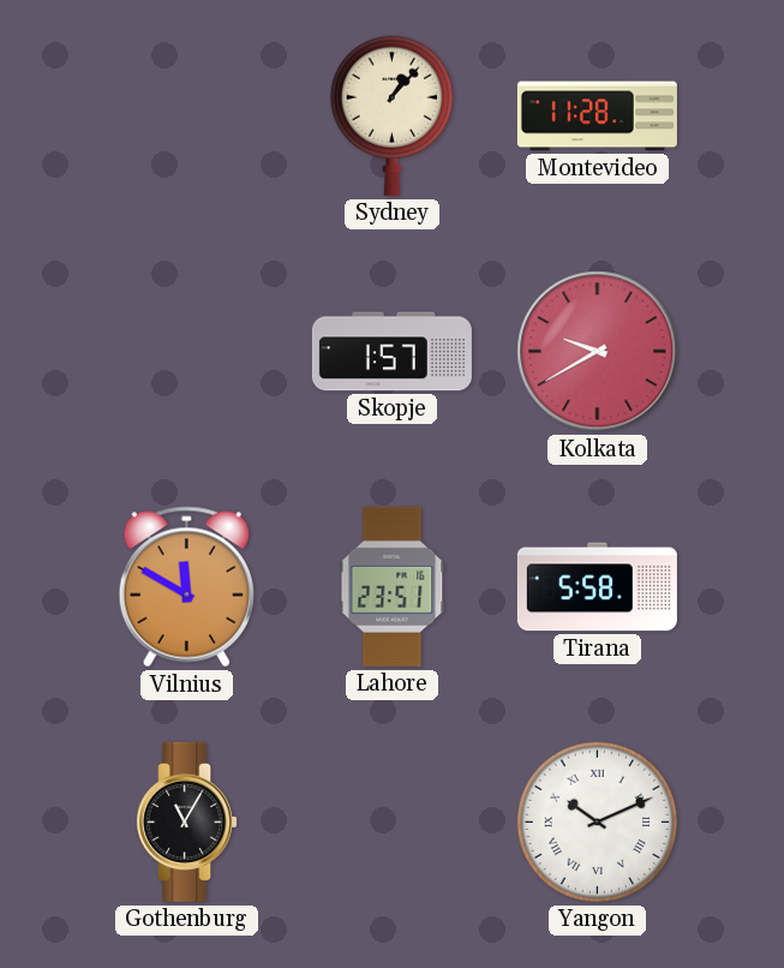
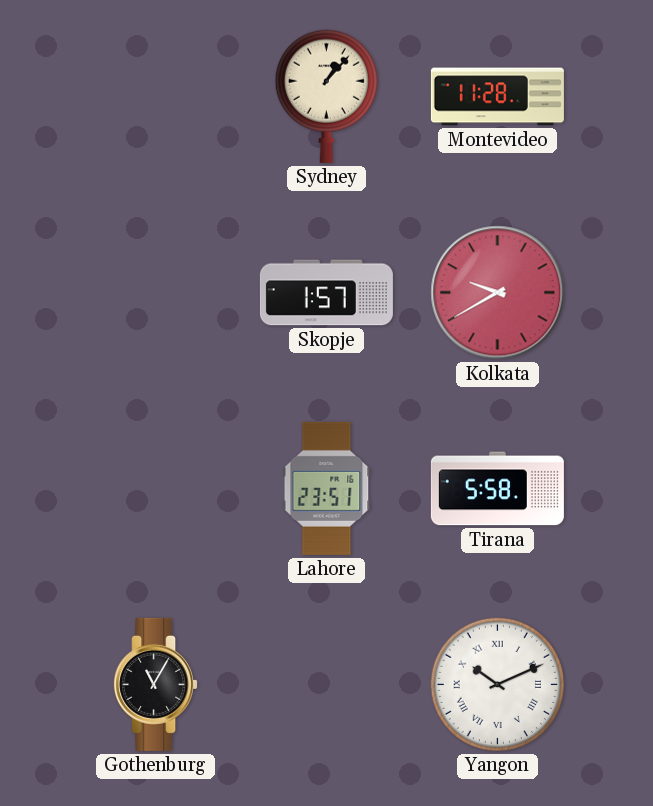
Vilnius: 11:50 -> none
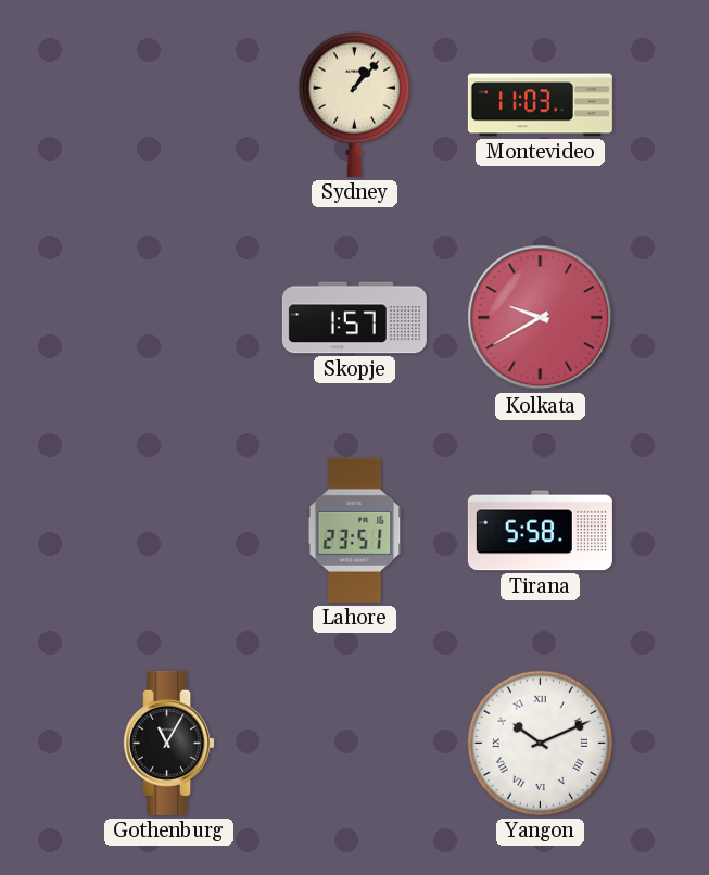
Montevideo: 11:28 -> 11:03
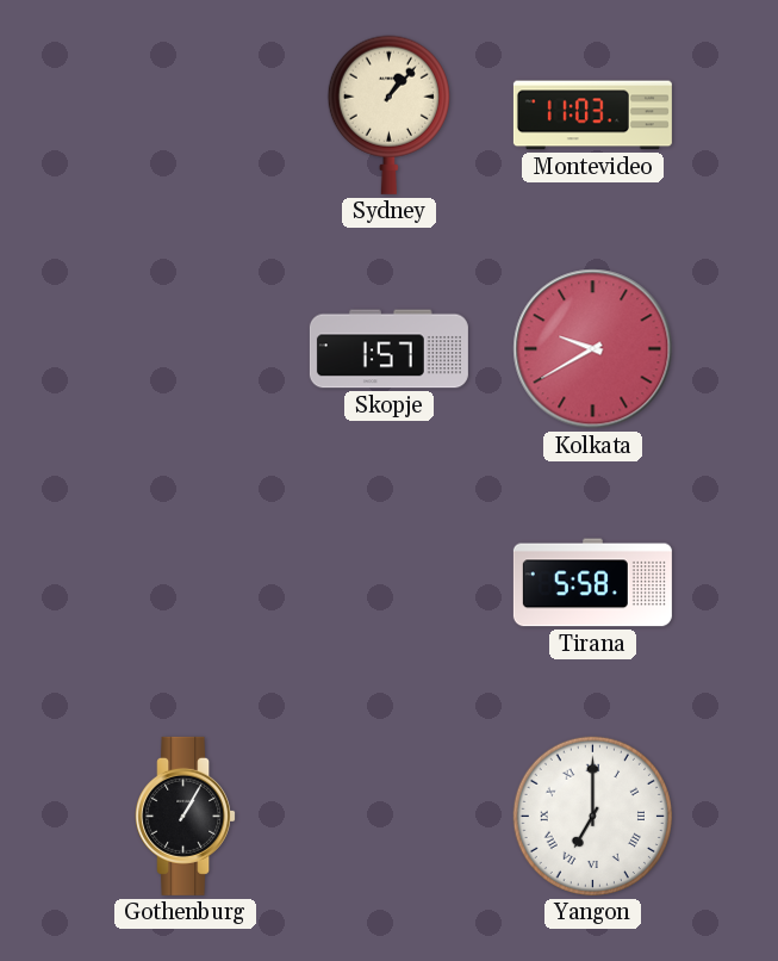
Lahore: 23:51 -> none
Gothenburg: 11:05 -> 1:05
Yangon: 10:11 -> 7:00
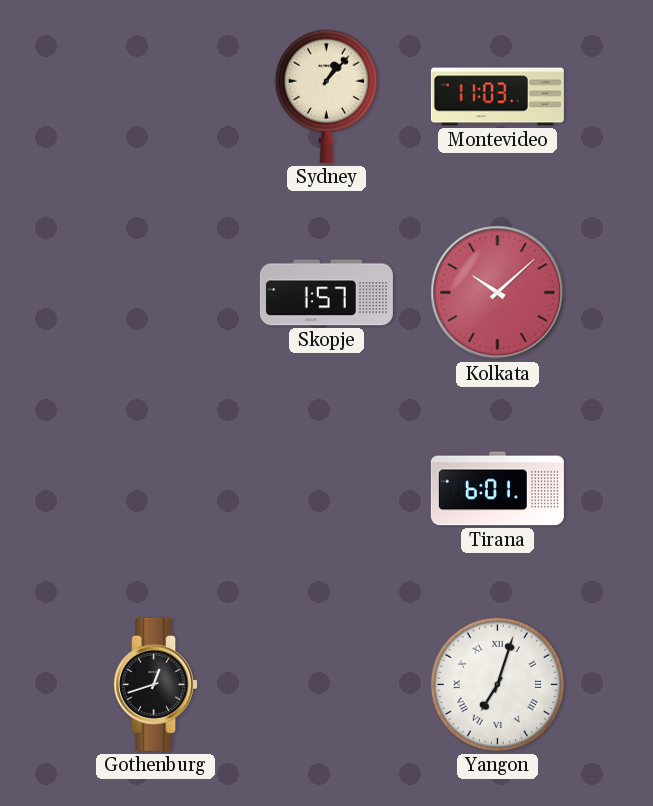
Kolkata: 9:40 -> 10:08
Tirana: 5:58 -> 6:01
Gothenburg: 1:05 -> 12:42
Yangon: 7:00 -> 7:03
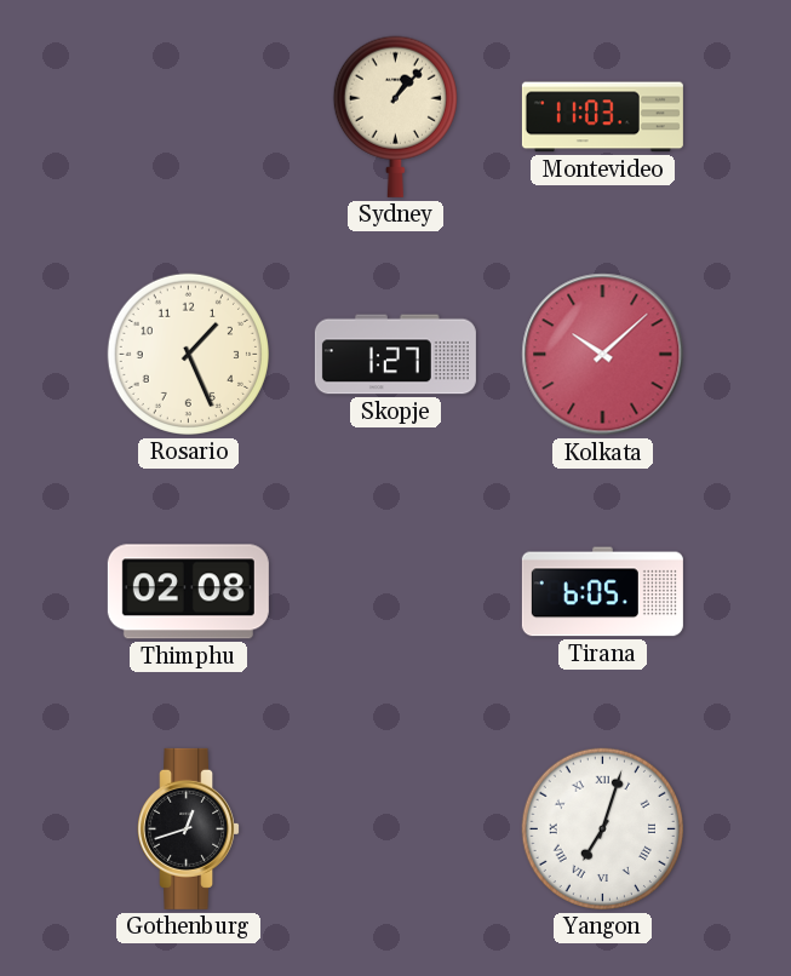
Rosario: none -> 1:26
Skopje: 1:57 -> 1:27
Thimphu: none -> 02:08
Tirana: 6:01 -> 6:05
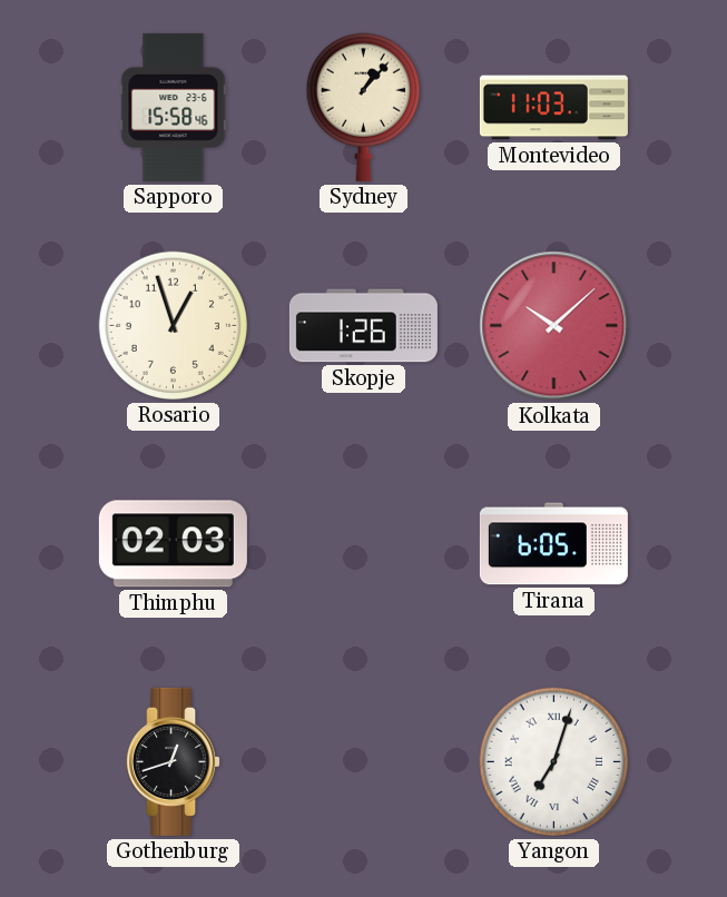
Sapporo: none -> 15:58
Rosario: 1:26 -> 12:57
Skopje: 1:27 -> 1:26
Thimphu: 02:08 -> 02:03
